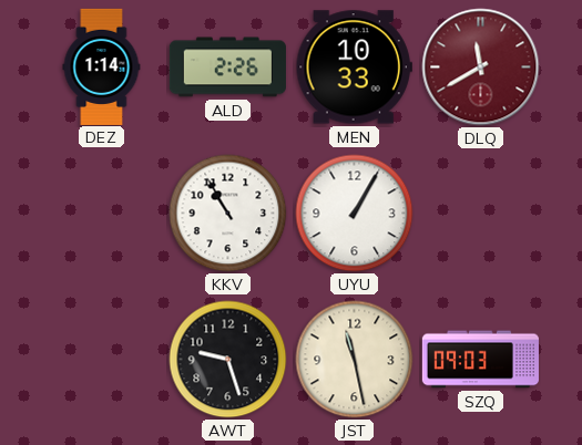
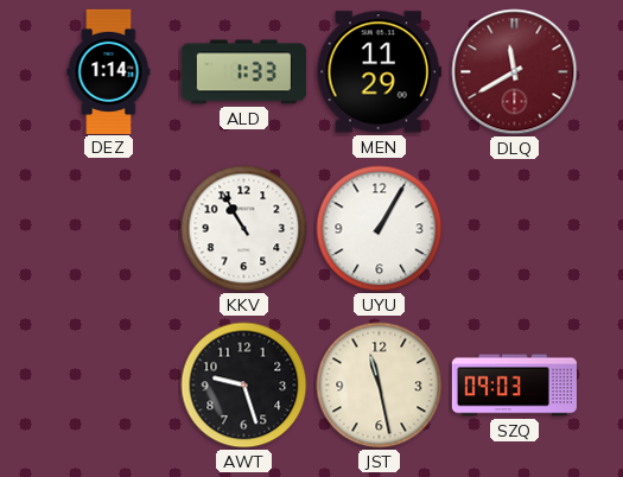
ALD: 2:26 -> 1:33
MEN: 10:33 -> 11:29
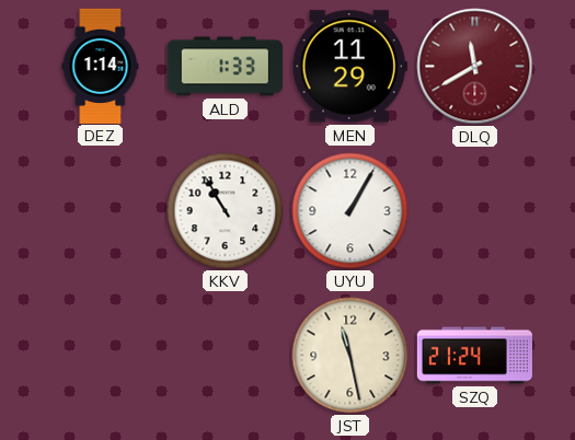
AWT: 9:27 -> none
SZQ: 09:03 -> 21:24
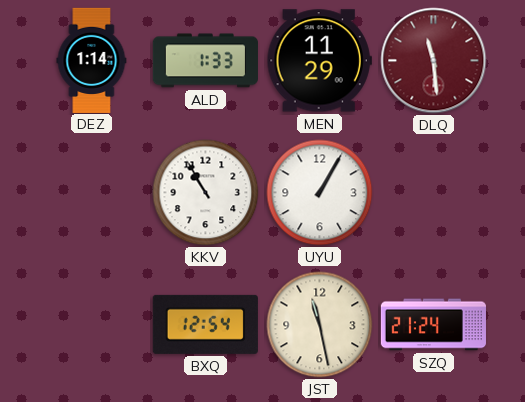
DLQ: 11:40 -> 11:29
BXQ: none -> 12:54
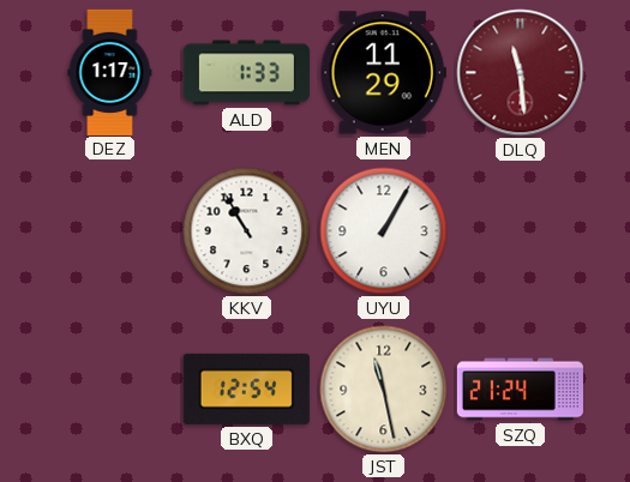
DEZ: 1:14 -> 1:17
